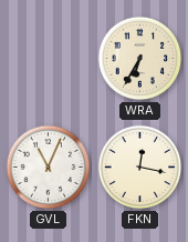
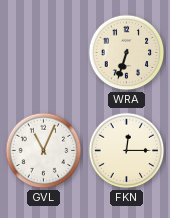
WRA: 6:35 -> 6:33
FKN: 12:17 -> 12:15
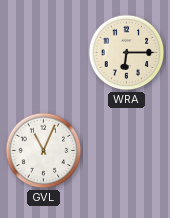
WRA: 6:33 -> 6:15
FKN: 12:15 -> none
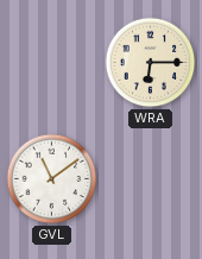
GVL: 11:04 -> 11:09
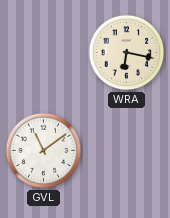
WRA: 6:15 -> 6:17
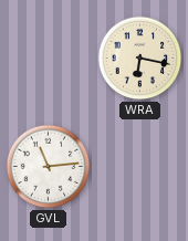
GVL: 11:09 -> 11:14
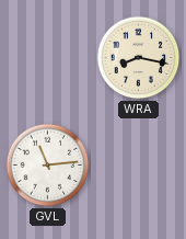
WRA: 6:17 -> 8:17
